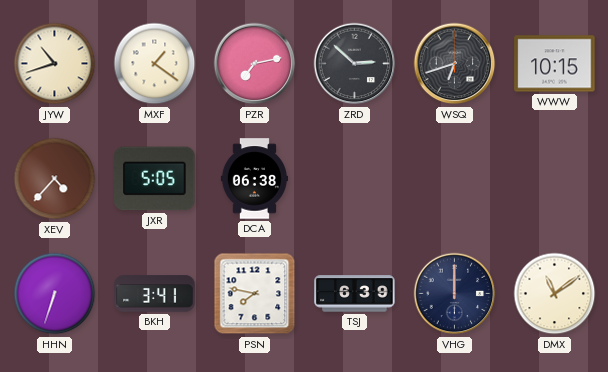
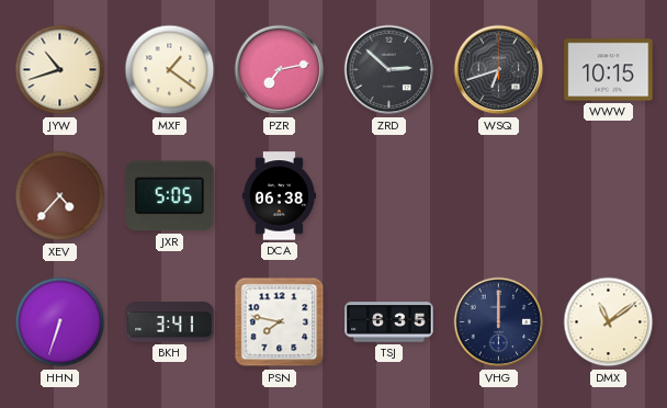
TSJ: 6:39 -> 6:35
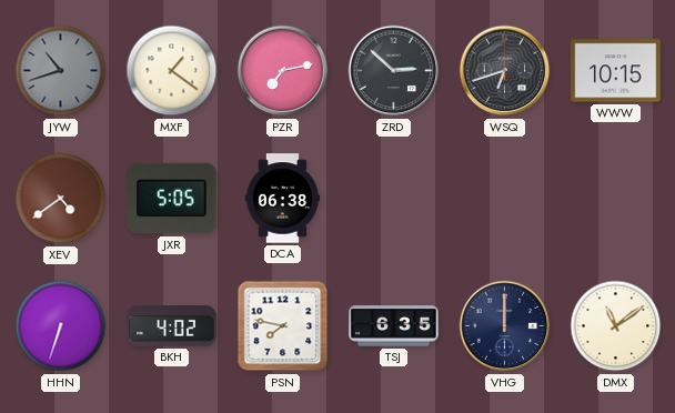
JYW dial: cream -> grey
XEV: 4:37 -> 4:39
BKH: 3:41 -> 4:02
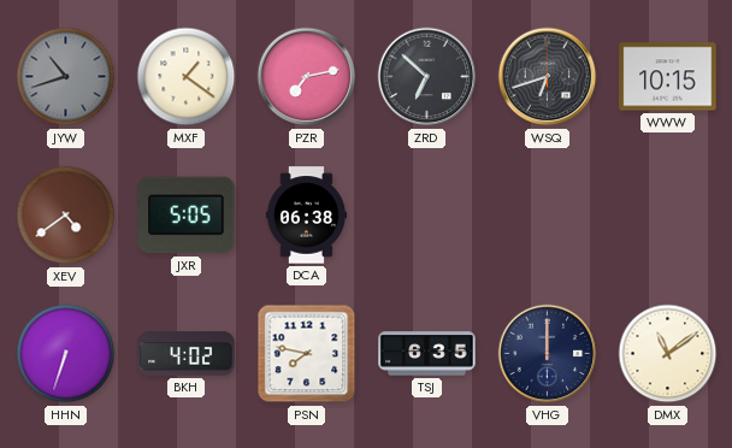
ZRD: 2:52 -> 6:52
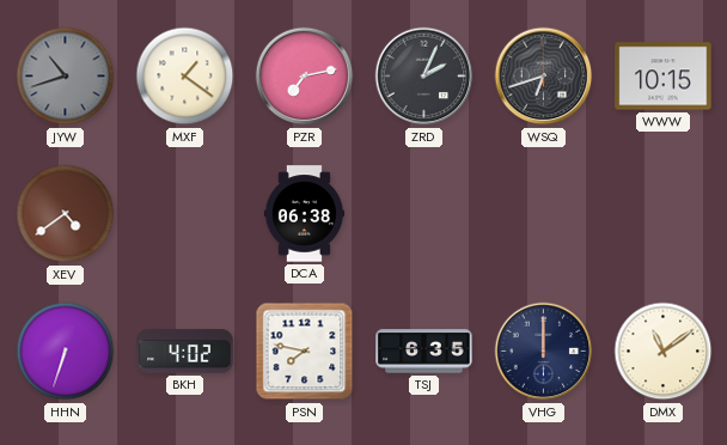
ZRD: 6:52 -> 2:04
JXR: 5:05 -> none
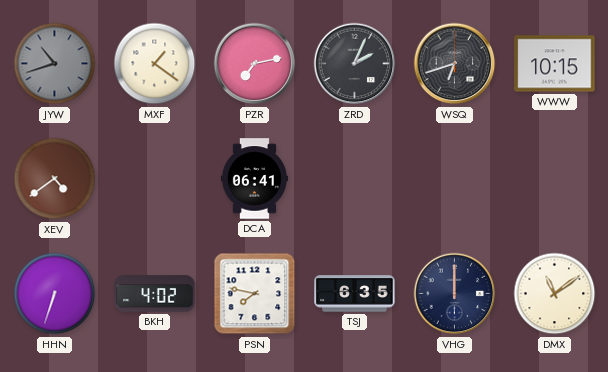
DCA: 06:38 -> 06:41
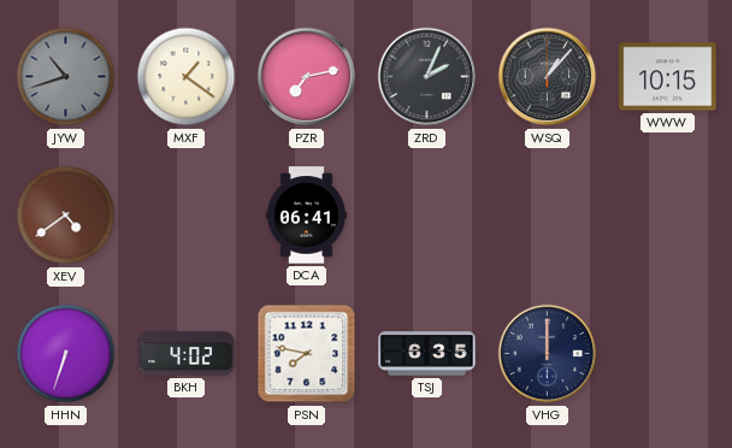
WSQ: 6:42 -> 1:07
DMX: 11:09 -> none
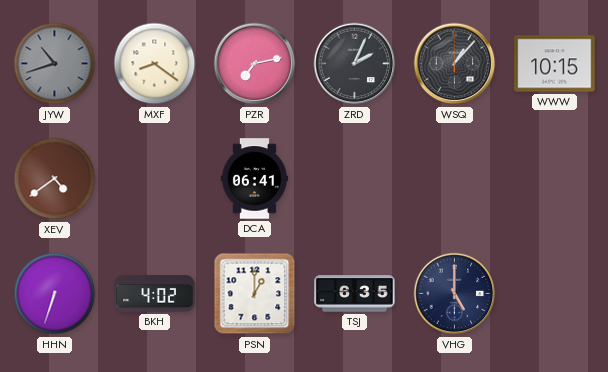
MXF: 1:21 -> 8:21
PSN: 7:47 -> 1:00
VHG: 12:00 -> 5:00
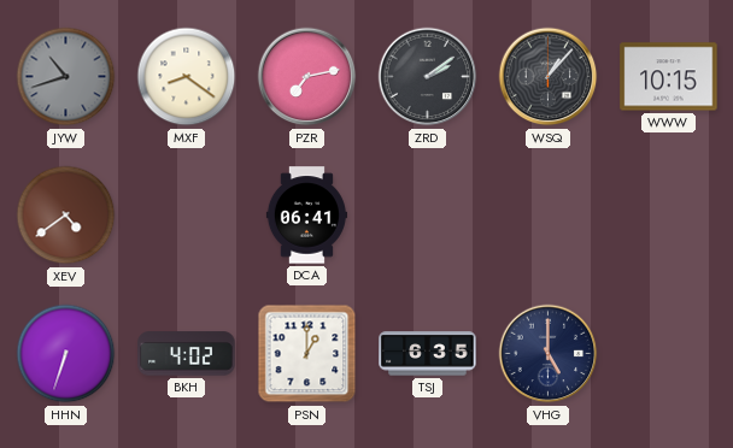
ZRD: 2:04 -> 2:09
